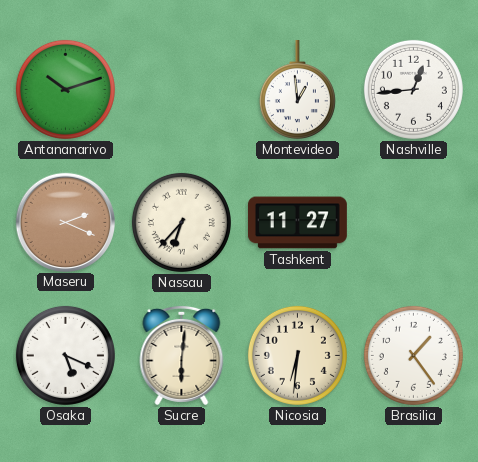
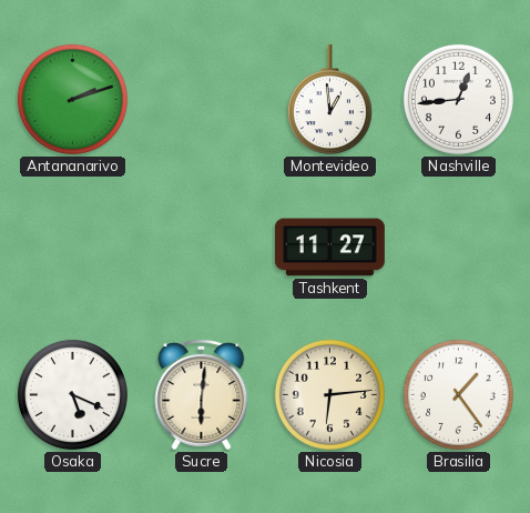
Antananarivo: 10:12 -> 2:12
Maseru: 2:19 -> none
Nassau: 6:37 -> none
Nicosia: 6:31 -> 6:14
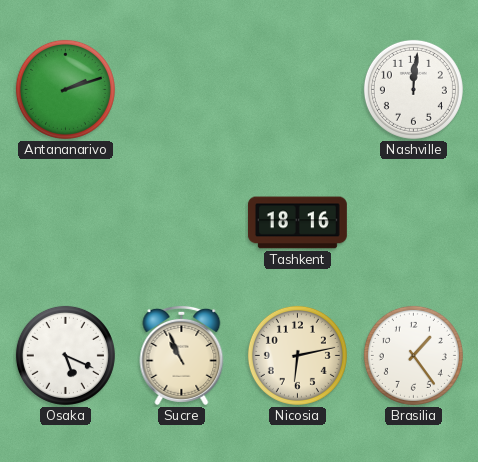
Montevideo: 12:59 -> none
Nashville: 12:44 -> 12:01
Tashkent: 11:27 -> 18:16
Sucre: 6:01 -> 10:56
Nicosia: 6:14 -> 6:13
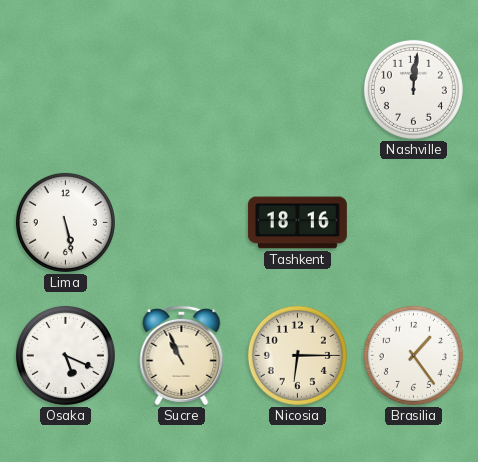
Antananarivo: 2:12 -> none
Lima: none -> 5:28
Nicosia: 6:13 -> 6:15
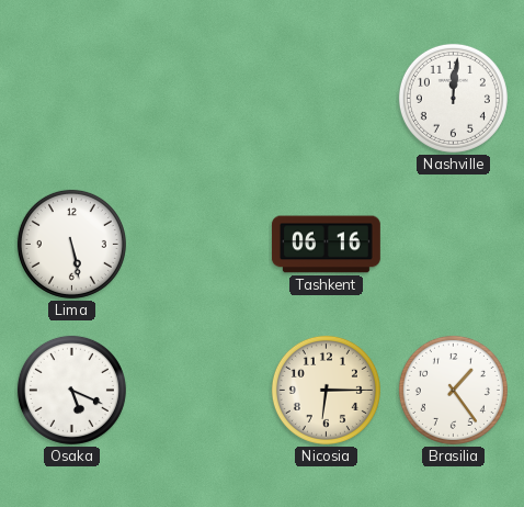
Tashkent: 18:16 -> 06:16
Sucre: 10:56 -> none
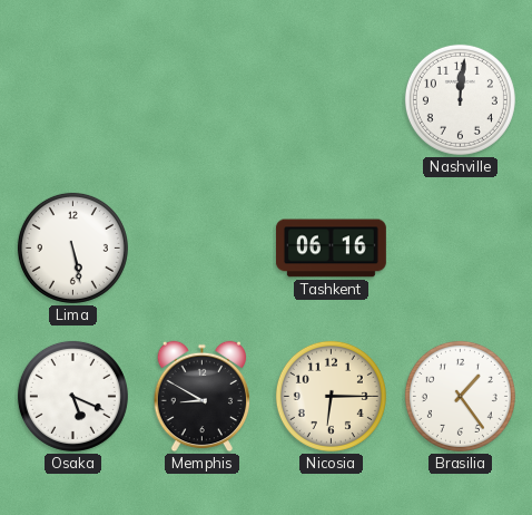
Memphis: none -> 8:50
